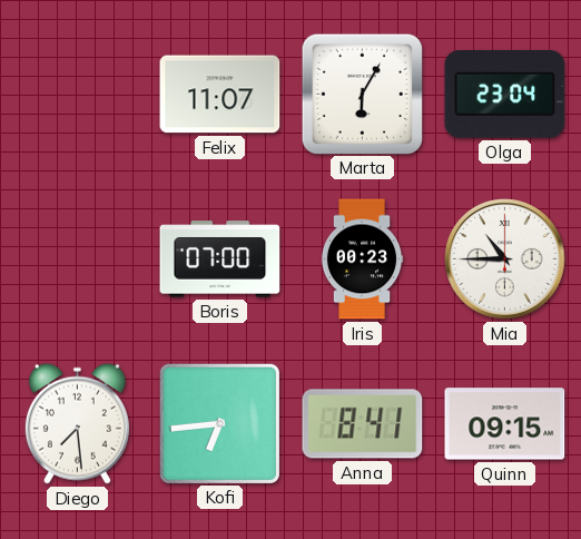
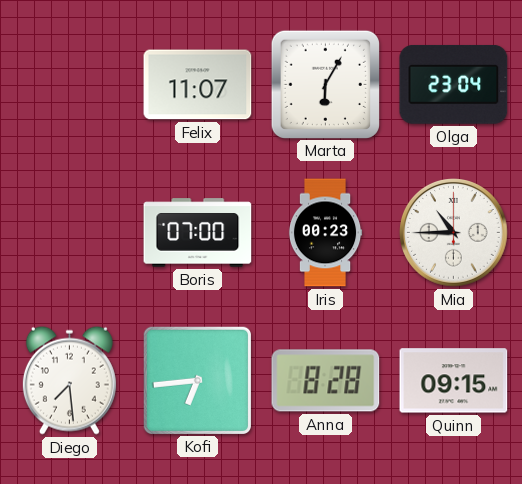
Anna: 8:41 -> 8:28
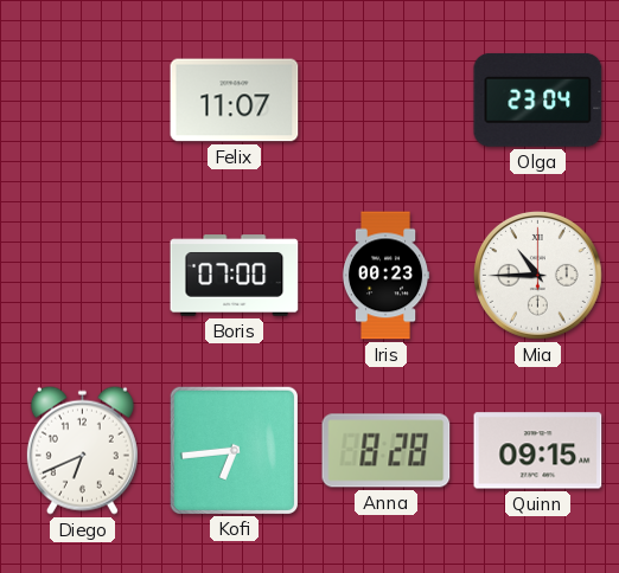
Marta: 6:05 -> none
Diego: 7:29 -> 6:41
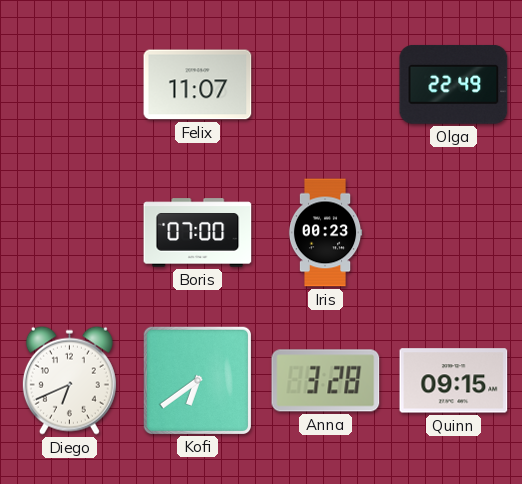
Olga: 23:04 -> 22:49
Mia: 10:45 -> none
Kofi: 6:44 -> 6:39
Anna: 8:28 -> 3:28
